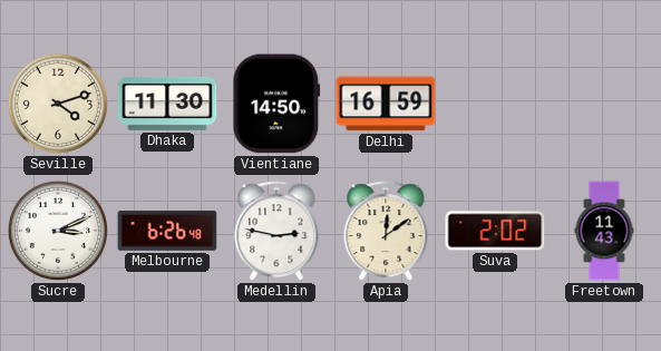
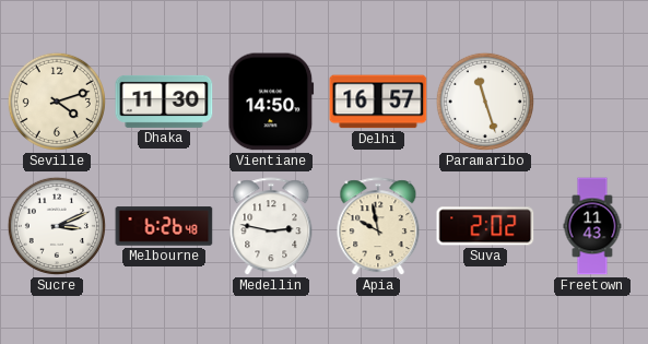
Delhi: 16:59 -> 16:57
Paramaribo: none -> 11:27
Apia: 12:09 -> 9:58
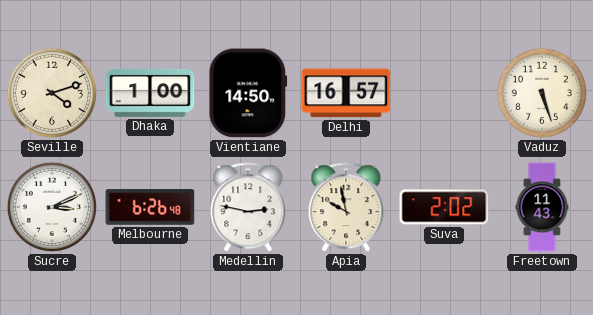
Dhaka: 11:30 -> 1:00
Paramaribo: 11:27 -> none
Vaduz: none -> 5:27
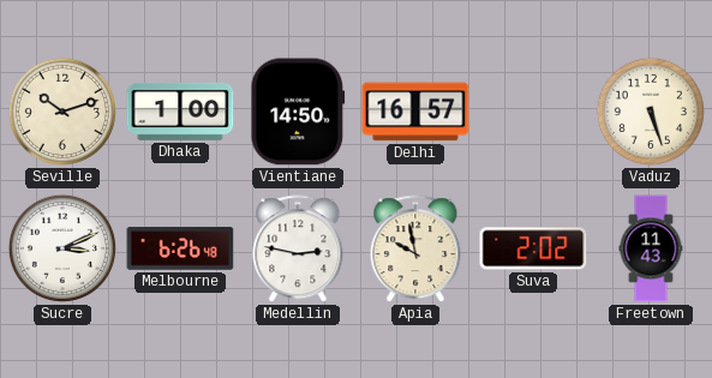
Seville: 4:12 -> 10:12
